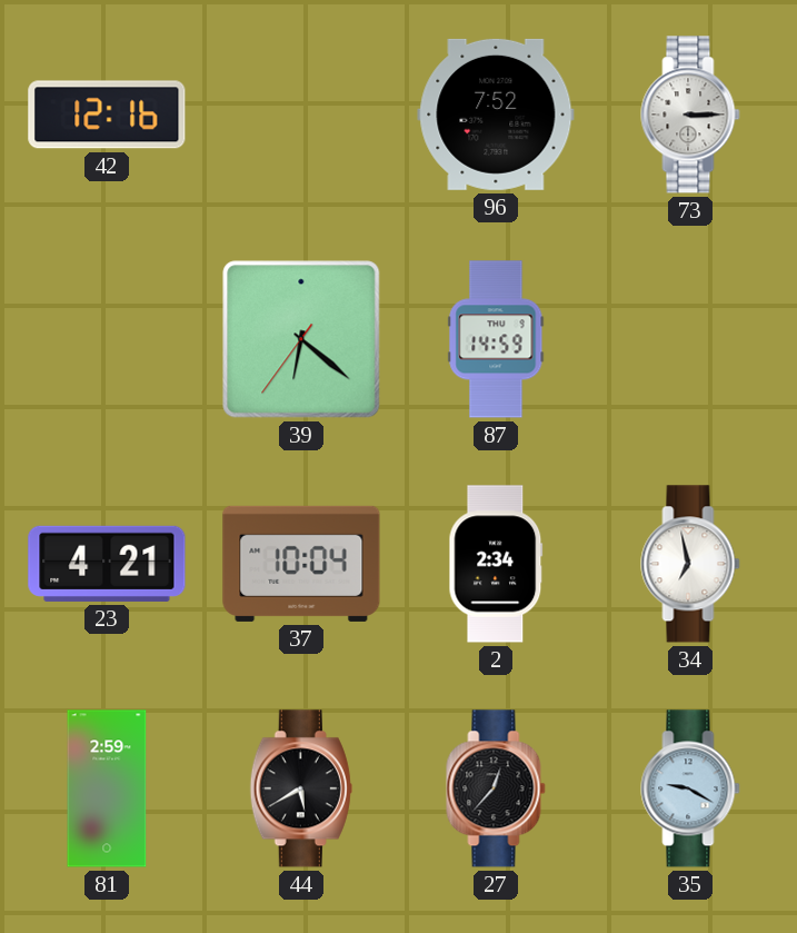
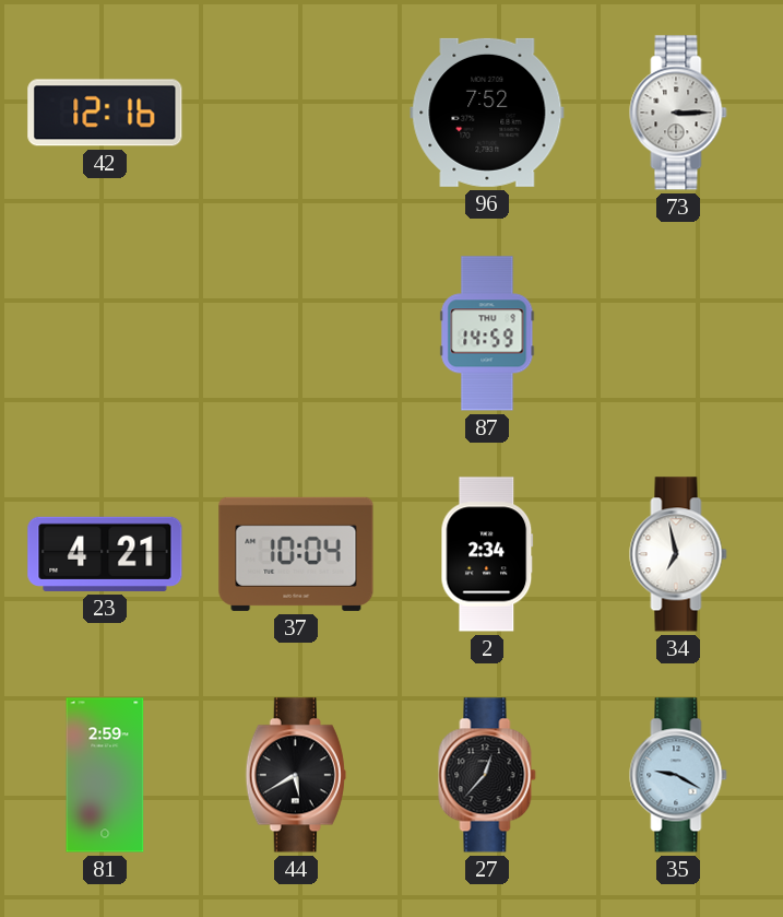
39: 6:21 -> none
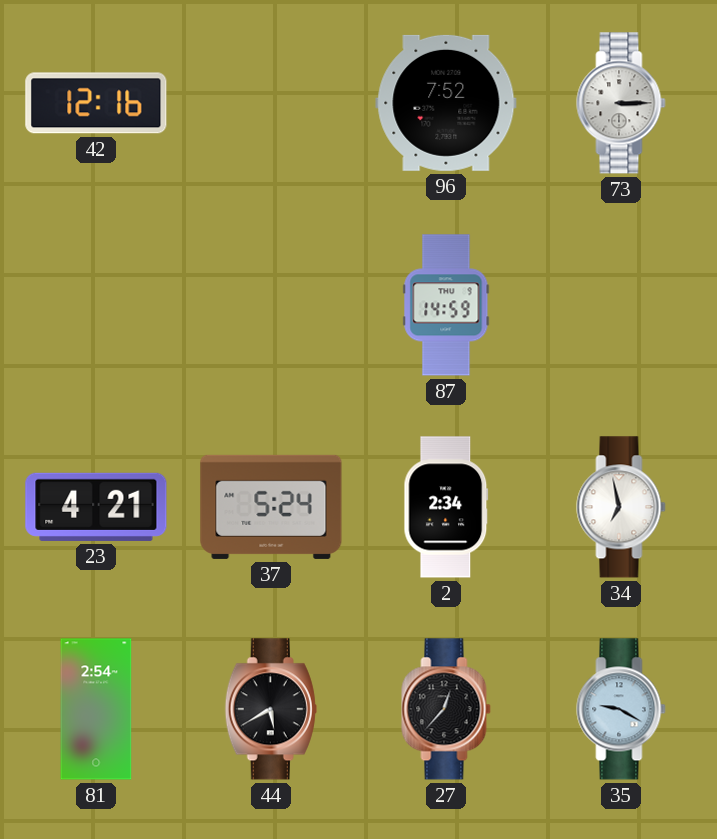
37: 10:04 -> 5:24
81: 2:59 -> 2:54
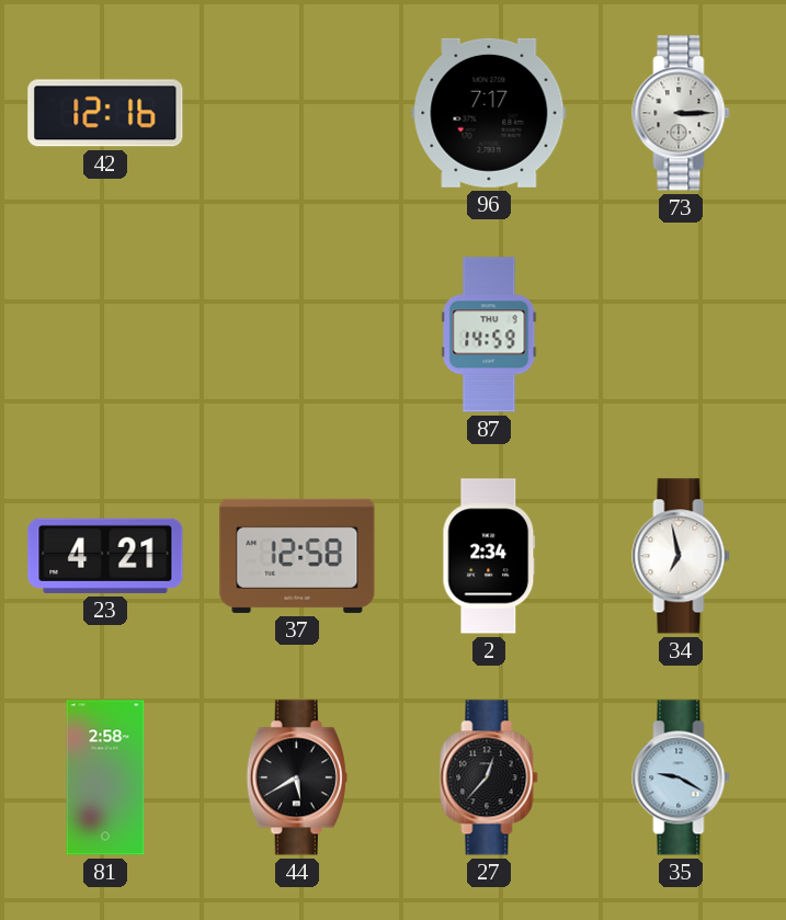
96: 7:52 -> 7:17
37: 5:24 -> 12:58
81: 2:54 -> 2:58
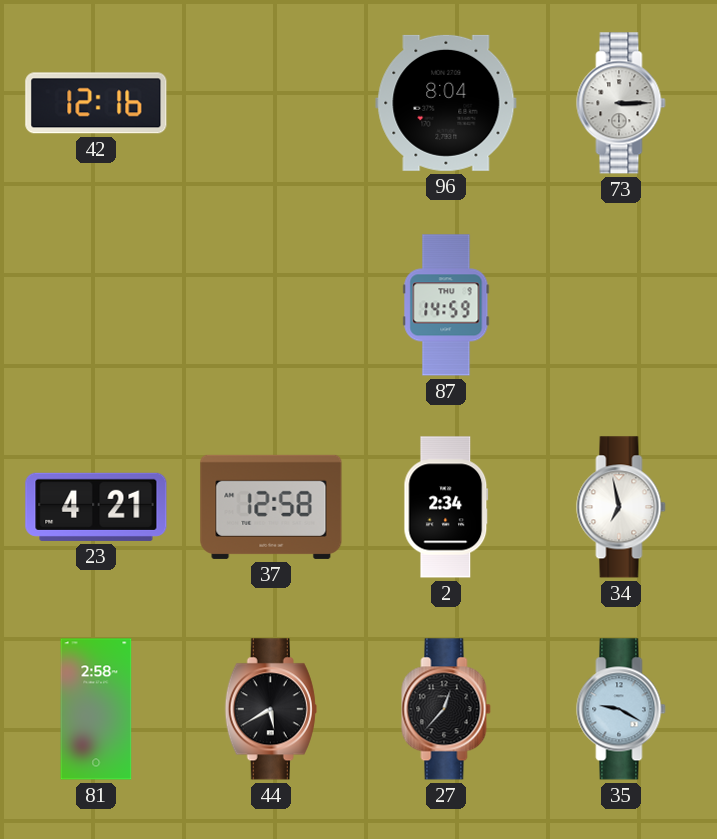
96: 7:17 -> 8:04
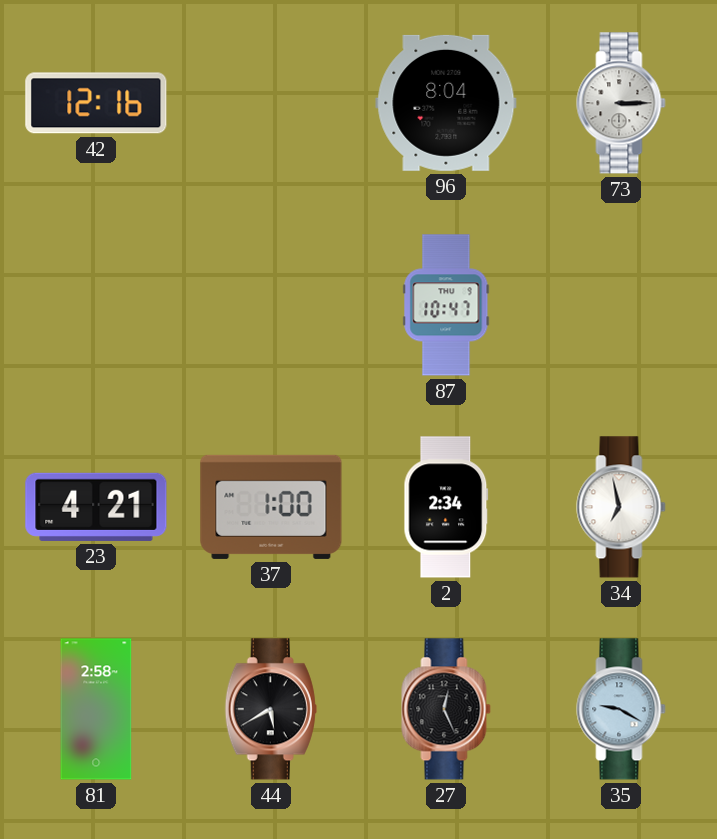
87: 14:59 -> 10:47
37: 12:58 -> 1:00
27: 12:37 -> 12:26
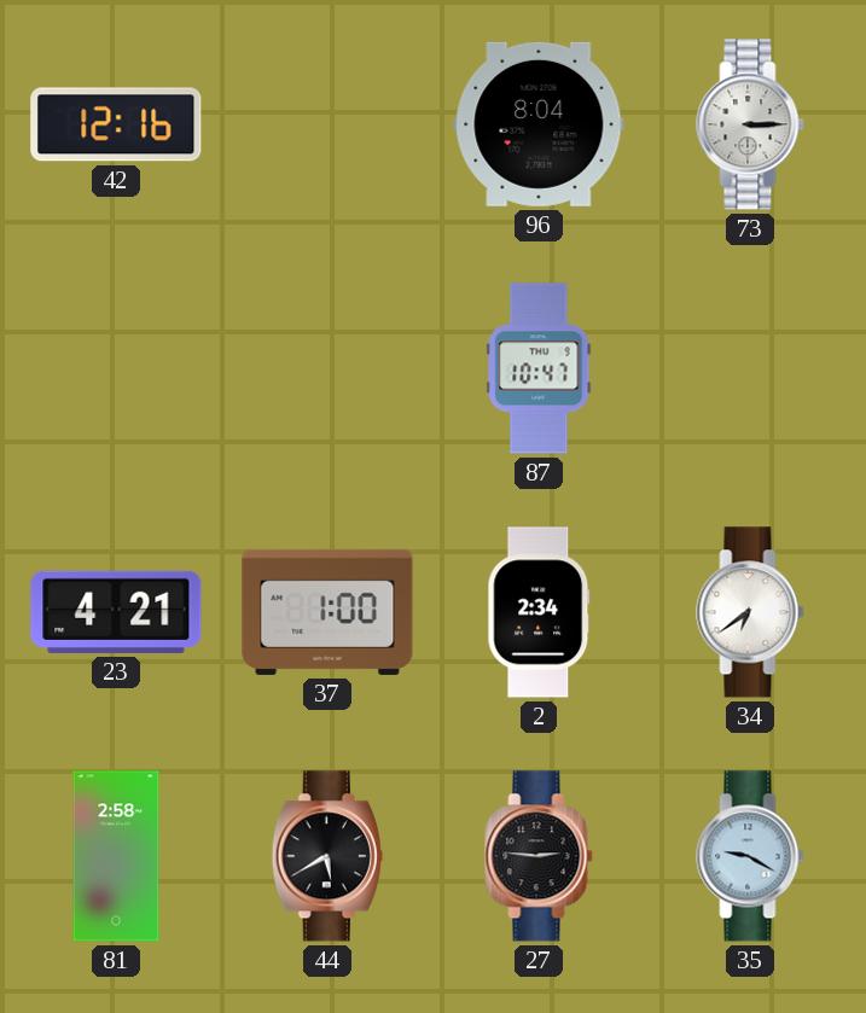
34: 6:58 -> 6:39
27: 12:26 -> 2:46
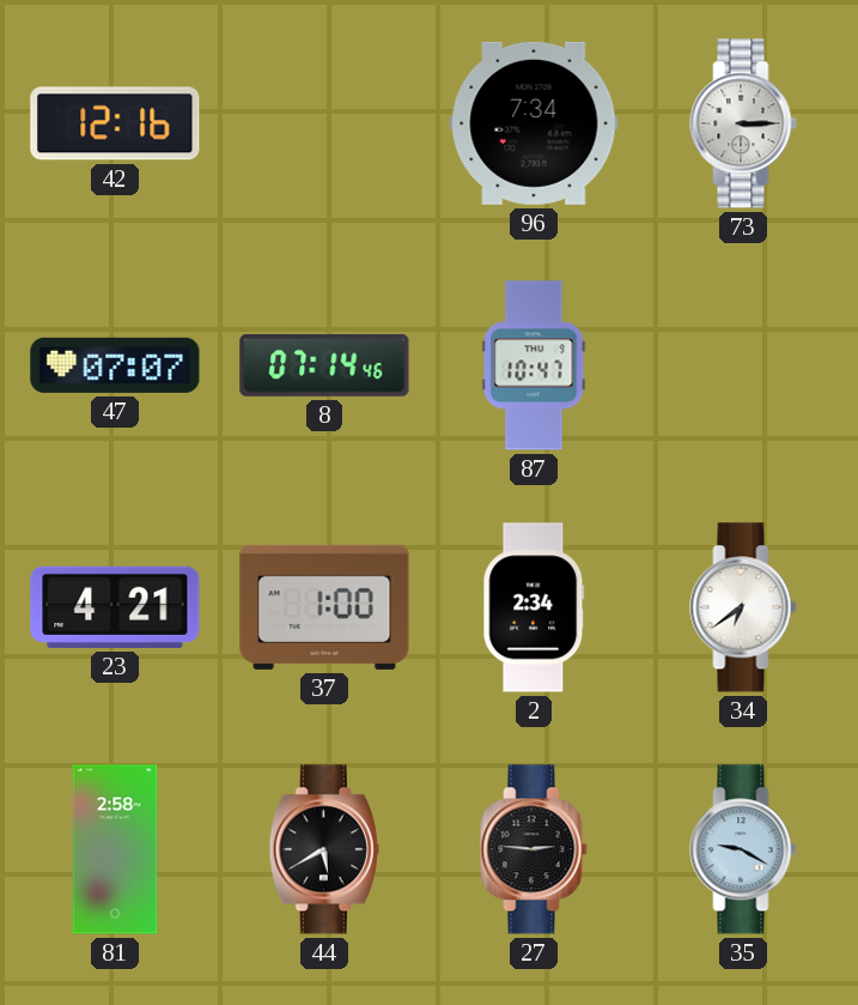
96: 8:04 -> 7:34
47: none -> 07:07
8: none -> 07:14
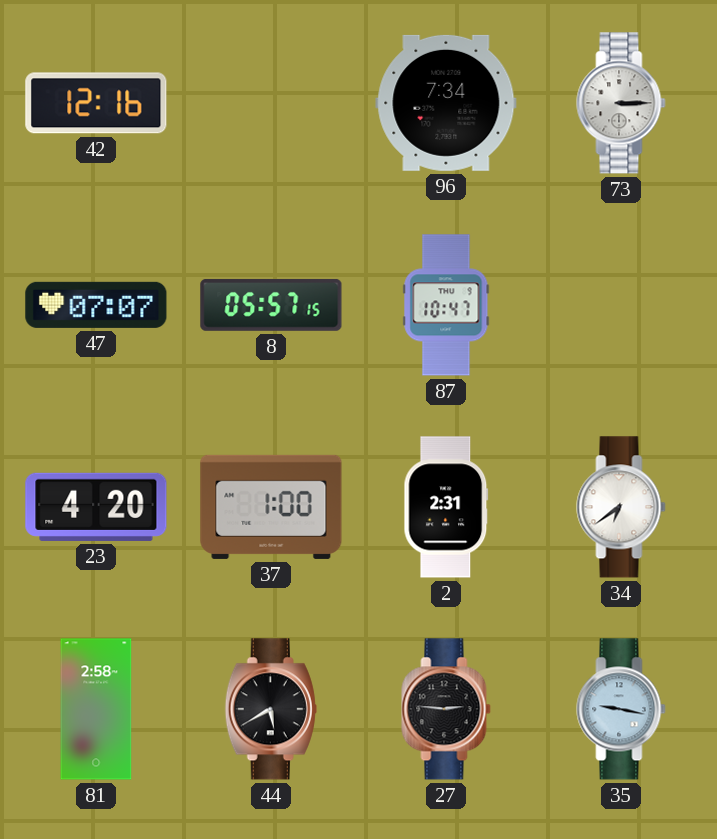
8: 07:14 -> 05:57
23: 4:21 -> 4:20
2: 2:34 -> 2:31
35: 9:20 -> 9:17
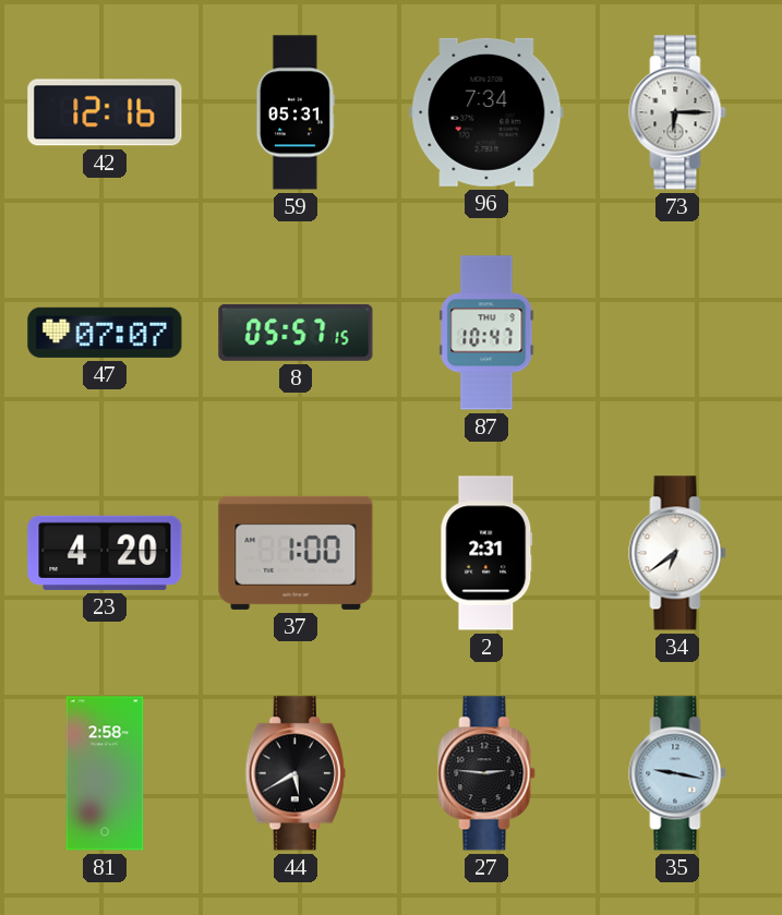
59: none -> 05:31
73: 3:15 -> 6:15
